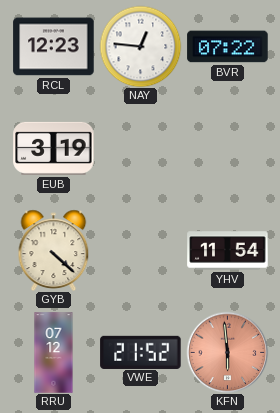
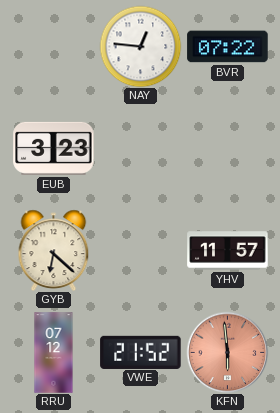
RCL: 12:23 -> none
EUB: 3:19 -> 3:23
GYB: 4:22 -> 6:22
YHV: 11:54 -> 11:57
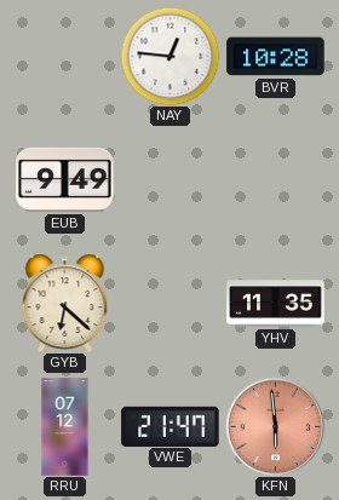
BVR: 07:22 -> 10:28
EUB: 3:23 -> 9:49
YHV: 11:57 -> 11:35
VWE: 21:52 -> 21:47
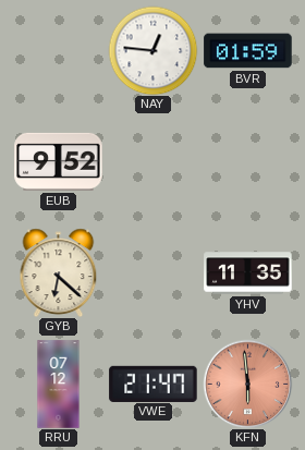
BVR: 10:28 -> 01:59
EUB: 9:49 -> 9:52
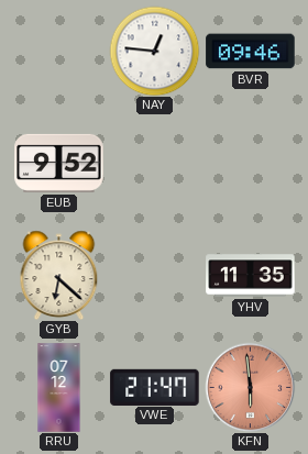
BVR: 01:59 -> 09:46
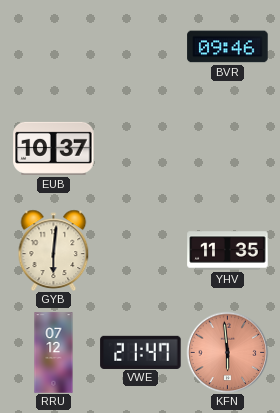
NAY: 12:46 -> none
EUB: 9:52 -> 10:37
GYB: 6:22 -> 6:01
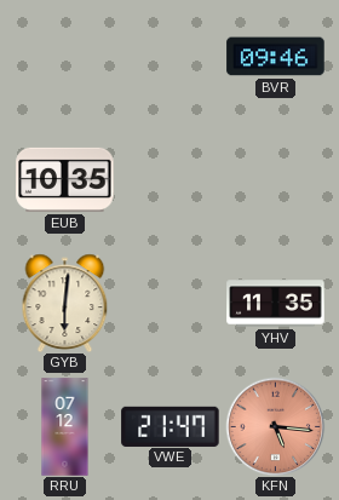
EUB: 10:37 -> 10:35
KFN: 5:59 -> 5:16
